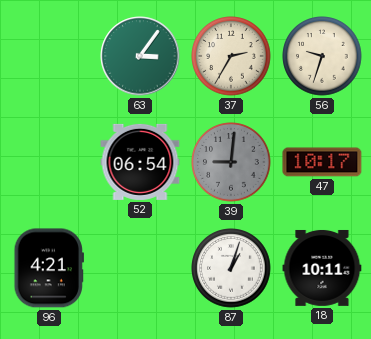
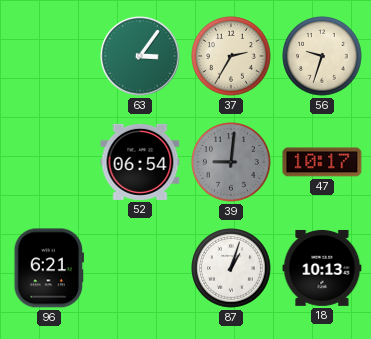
96: 4:21 -> 6:21
18: 10:11 -> 10:13
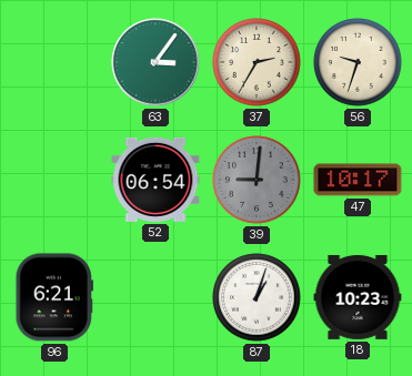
18: 10:13 -> 10:23
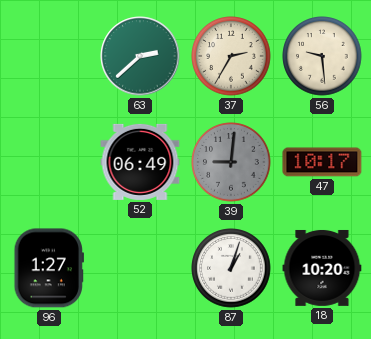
63: 3:06 -> 2:38
56: 9:33 -> 9:29
52: 06:54 -> 06:49
96: 6:21 -> 1:27
18: 10:23 -> 10:20
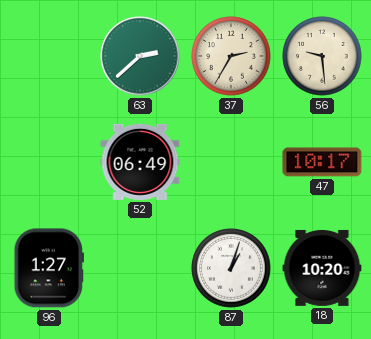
39: 9:01 -> none
